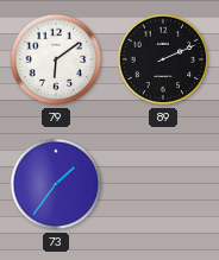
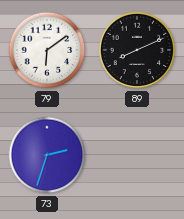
89: 2:11 -> 8:11
73: 1:36 -> 2:33
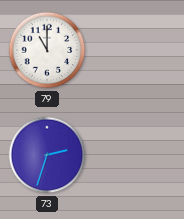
79: 6:09 -> 11:00
89: 8:11 -> none
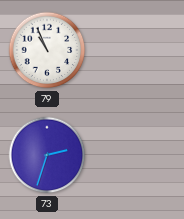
79: 11:00 -> 10:56
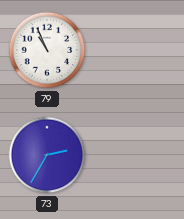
73: 2:33 -> 2:35
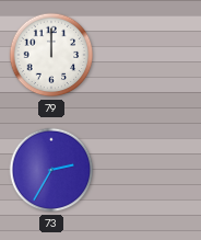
79: 10:56 -> 12:00
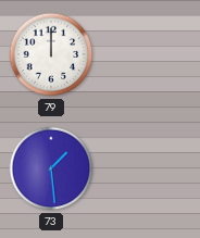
73: 2:35 -> 1:29
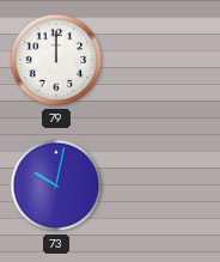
73: 1:29 -> 10:02
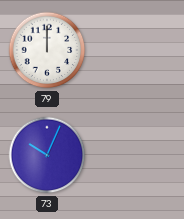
73: 10:02 -> 10:04
